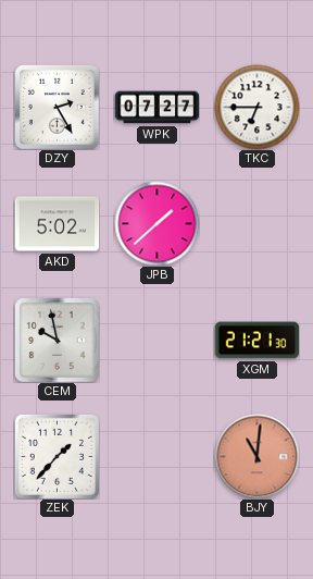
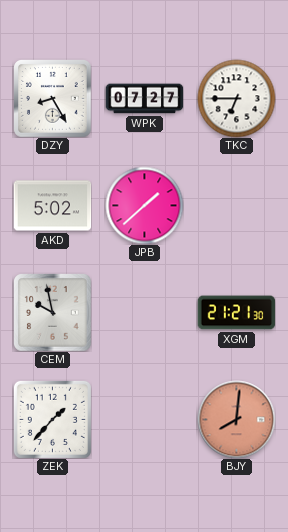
DZY: 2:25 -> 8:25
BJY: 11:01 -> 8:01
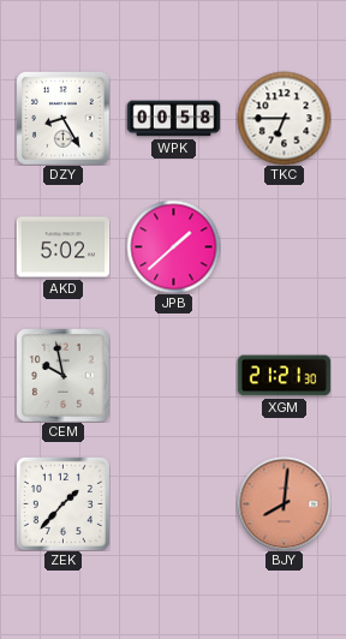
WPK: 07:27 -> 00:58
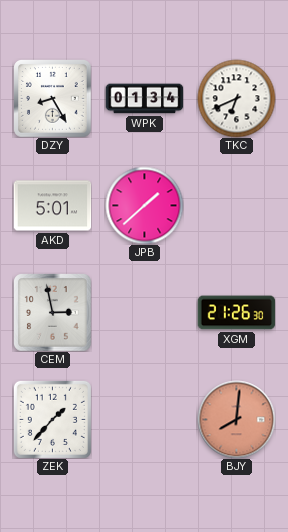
WPK: 00:58 -> 01:34
TKC: 6:45 -> 6:41
AKD: 5:02 -> 5:01
CEM: 9:58 -> 2:58
XGM: 21:21 -> 21:26
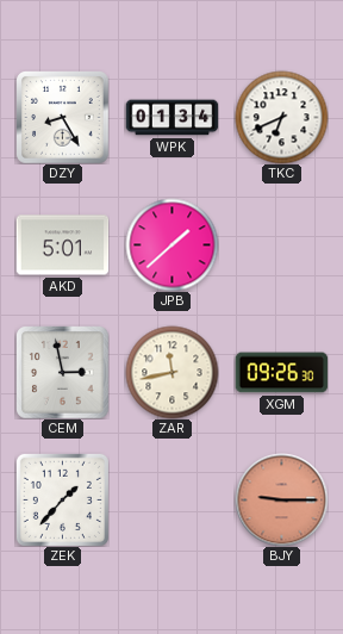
ZAR: none -> 11:43
XGM: 21:26 -> 09:26
BJY: 8:01 -> 9:15
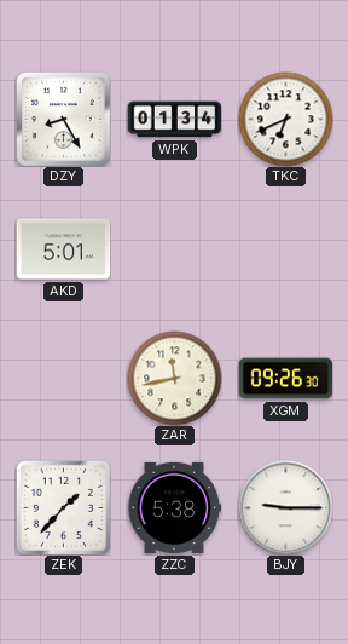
JPB: 1:38 -> none
CEM: 2:58 -> none
ZZC: none -> 5:38
BJY dial: salmon -> white
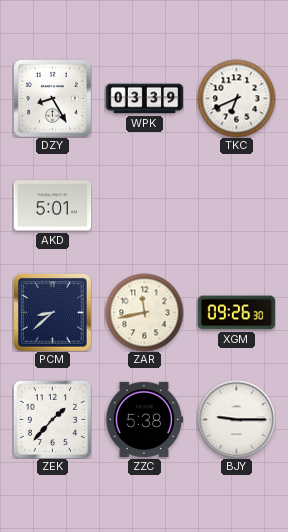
WPK: 01:34 -> 03:39
PCM: none -> 8:38
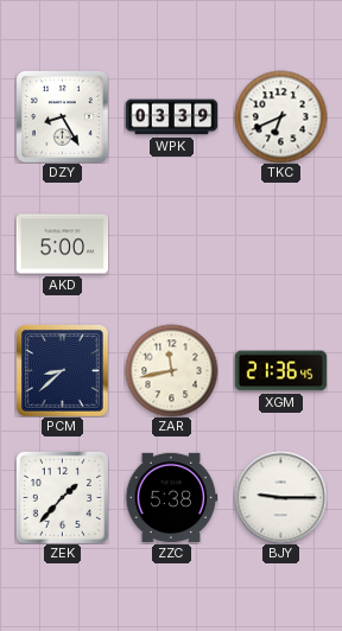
AKD: 5:01 -> 5:00
XGM: 09:26 -> 21:36
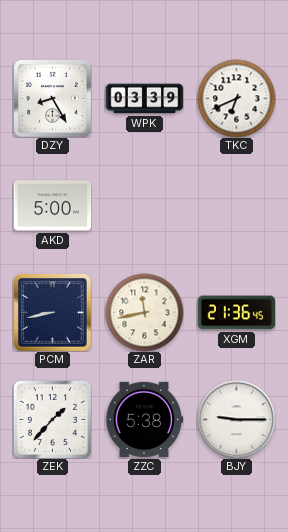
PCM: 8:38 -> 8:43
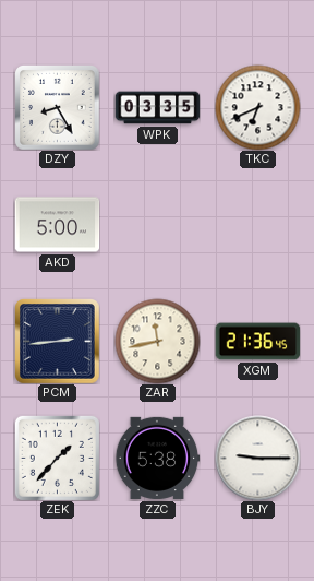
WPK: 03:39 -> 03:35
PCM: 8:43 -> 2:44
